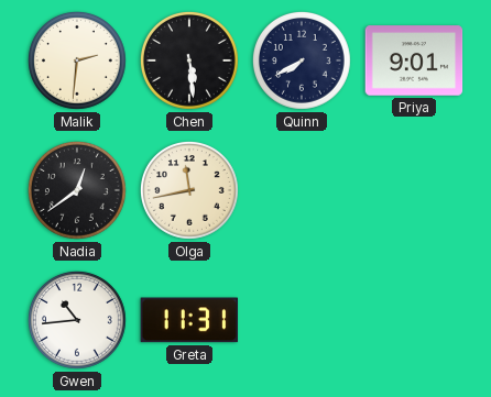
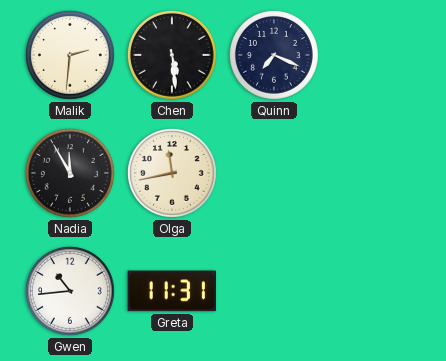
Quinn: 7:40 -> 7:19
Priya: 9:01 -> none
Nadia: 12:39 -> 11:55
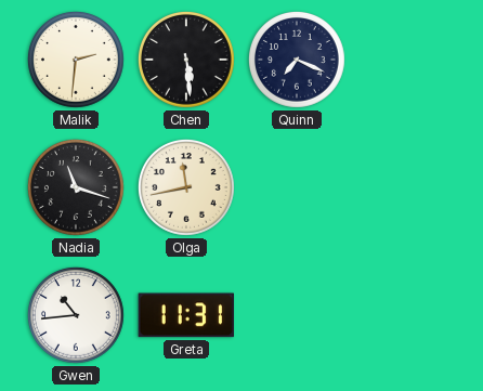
Nadia: 11:55 -> 11:18
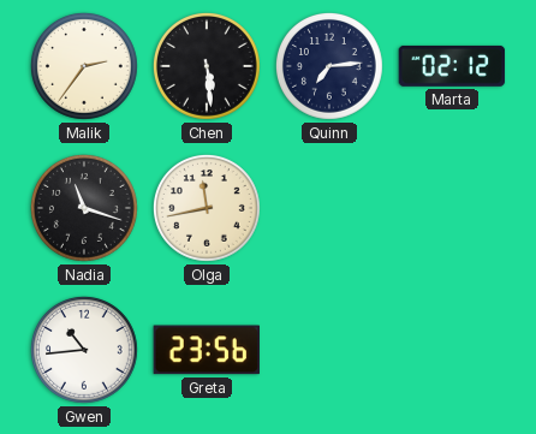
Malik: 2:31 -> 2:36
Quinn: 7:19 -> 7:14
Marta: none -> 02:12
Greta: 11:31 -> 23:56
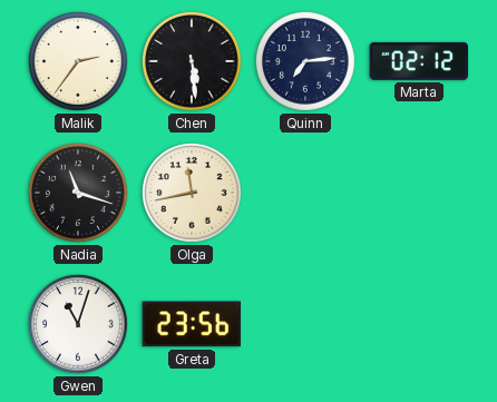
Gwen: 10:44 -> 11:03
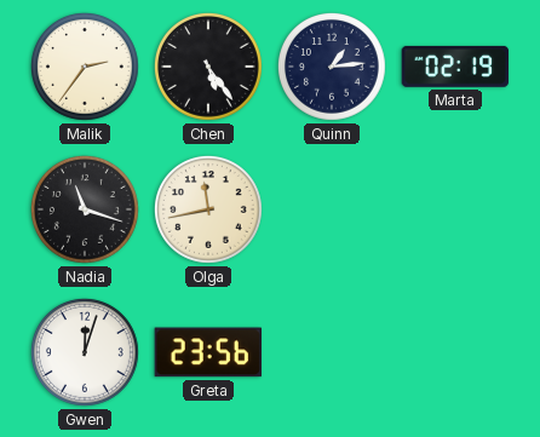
Chen: 5:29 -> 5:24
Quinn: 7:14 -> 1:14
Marta: 02:12 -> 02:19
Gwen: 11:03 -> 12:03
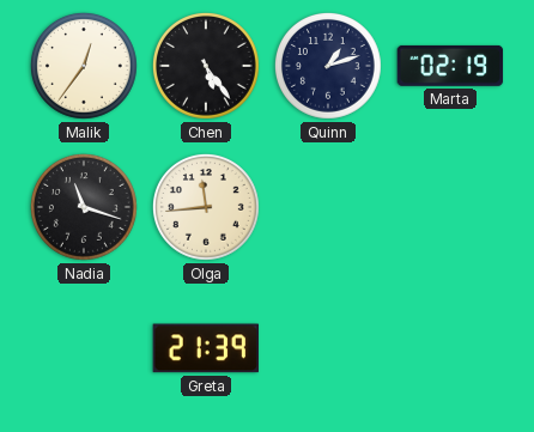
Malik: 2:36 -> 12:36
Quinn: 1:14 -> 1:12
Olga: 11:43 -> 11:44
Gwen: 12:03 -> none
Greta: 23:56 -> 21:39
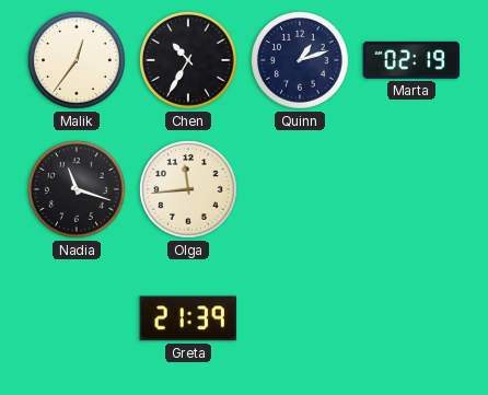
Chen: 5:24 -> 10:35
